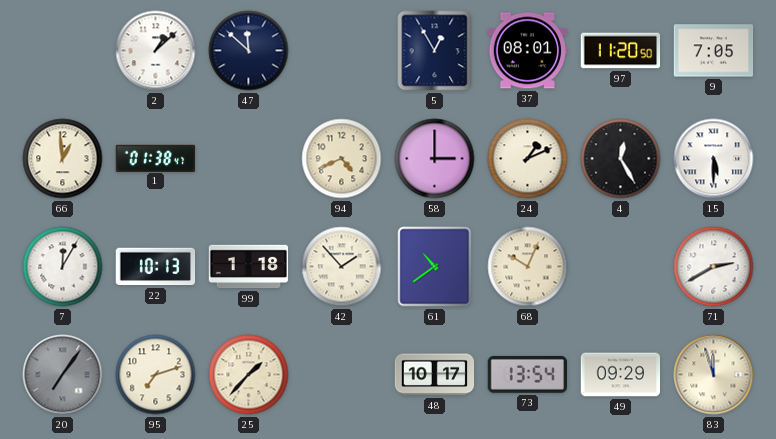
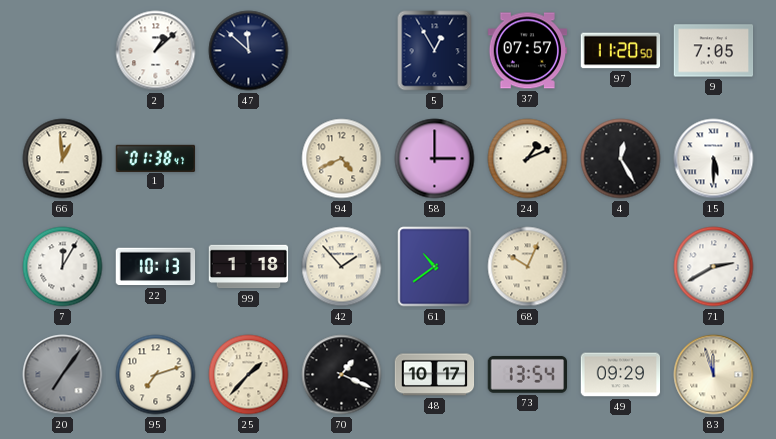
37: 08:01 -> 07:57
70: none -> 1:19
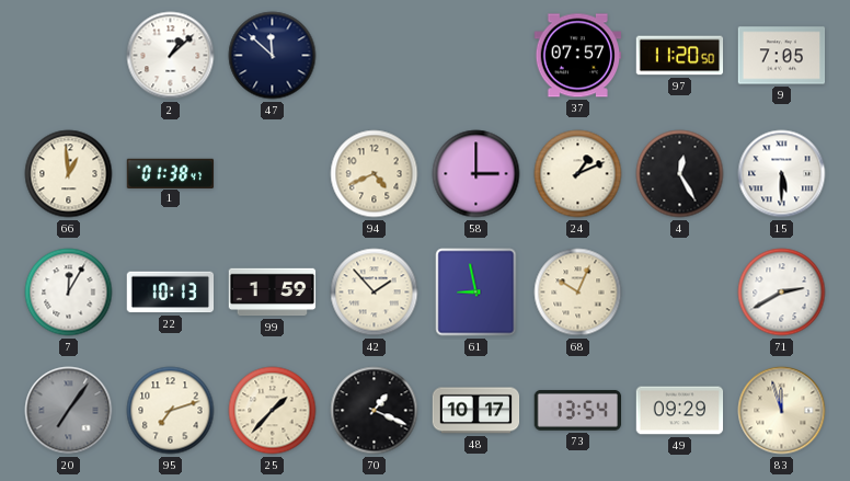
5: 12:55 -> none
99: 1:18 -> 1:59
61: 10:39 -> 8:58
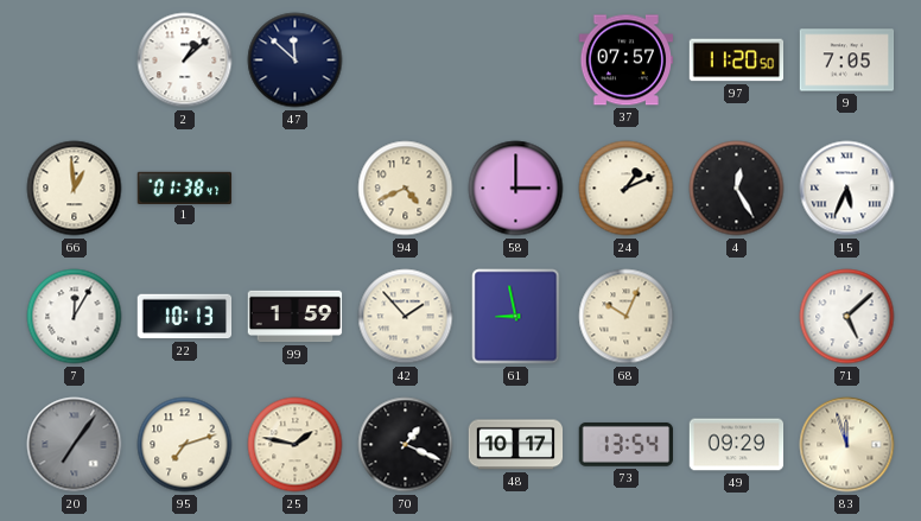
15: 5:30 -> 5:34
71: 2:40 -> 5:08
25: 1:37 -> 1:47
